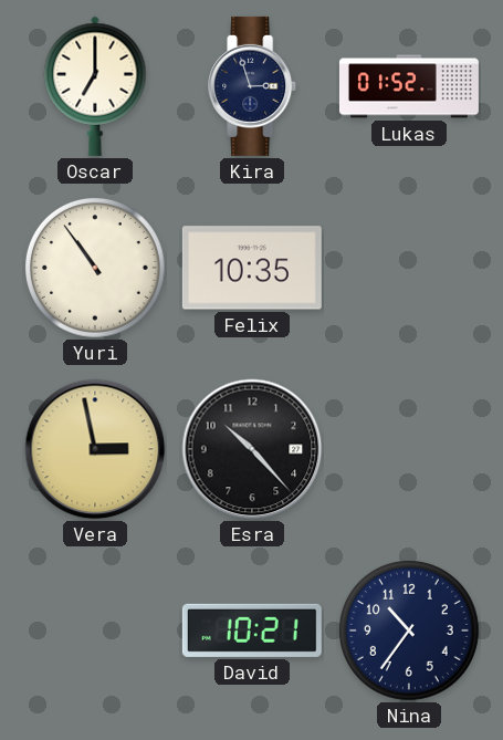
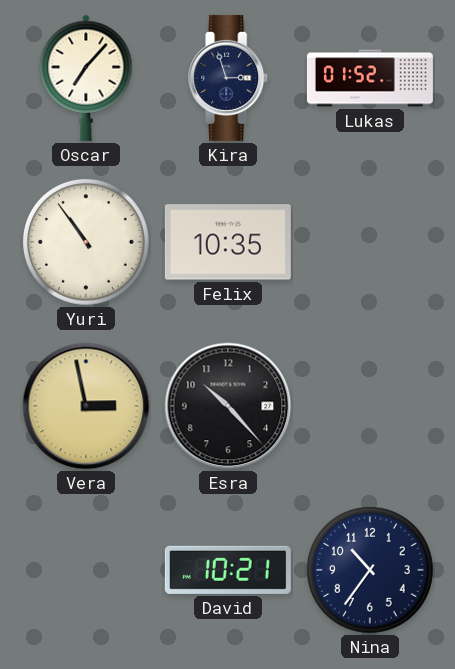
Oscar: 7:00 -> 7:07
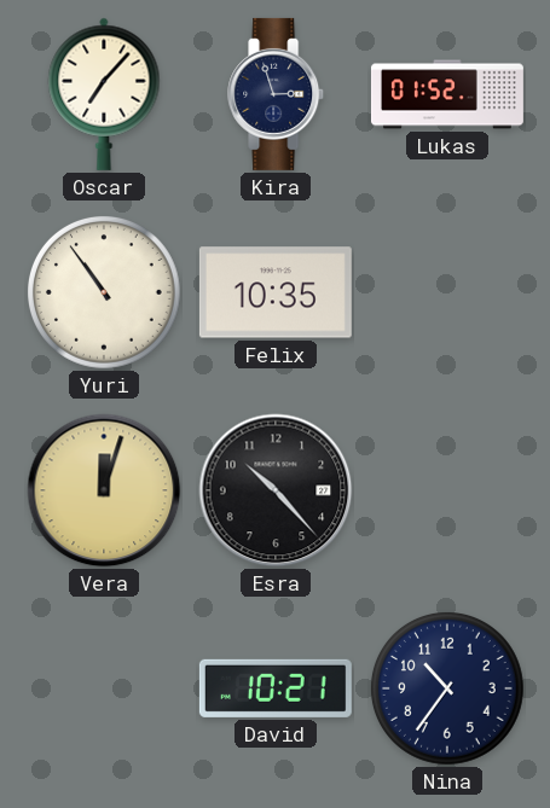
Vera: 2:58 -> 12:03
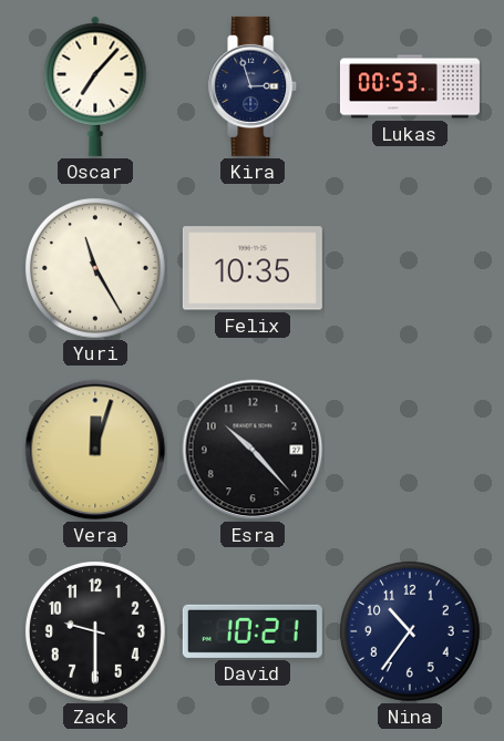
Lukas: 01:52 -> 00:53
Yuri: 10:54 -> 11:25
Zack: none -> 9:30
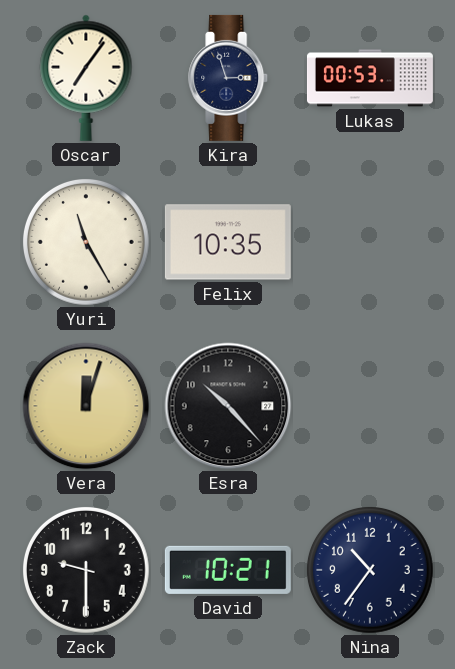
Oscar: 7:07 -> 7:06
